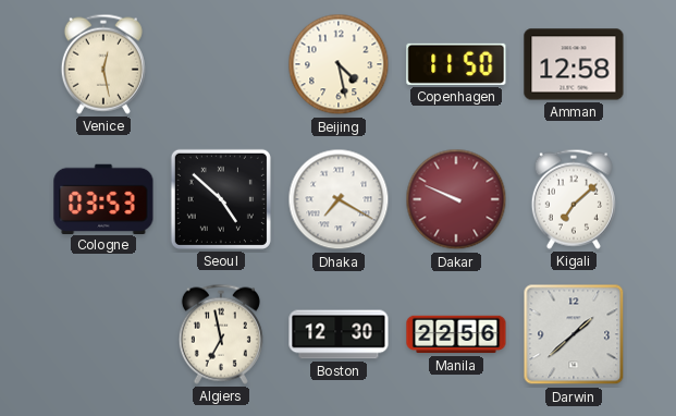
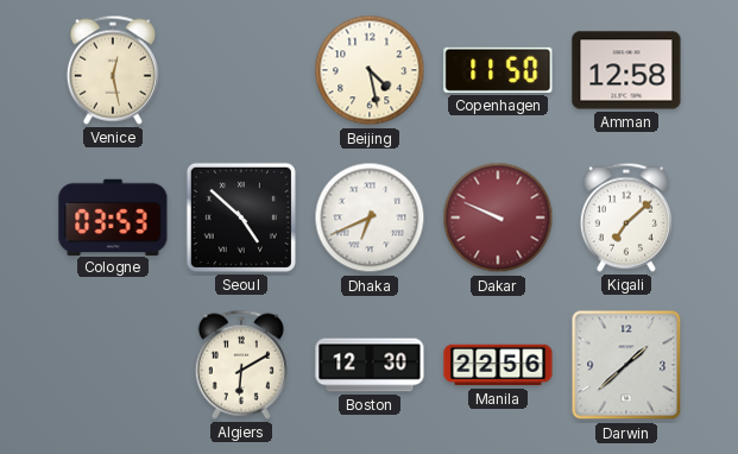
Dhaka: 7:20 -> 6:41
Algiers: 6:58 -> 6:10
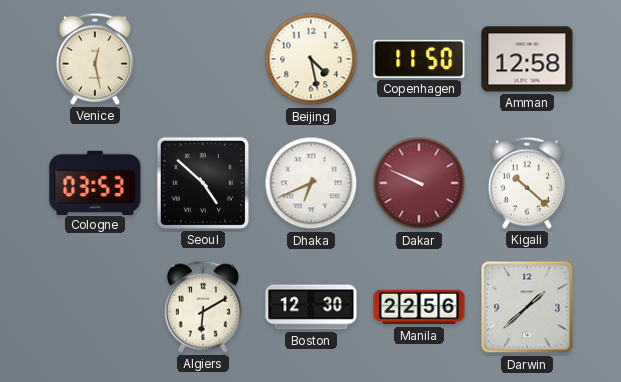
Kigali: 7:08 -> 10:22
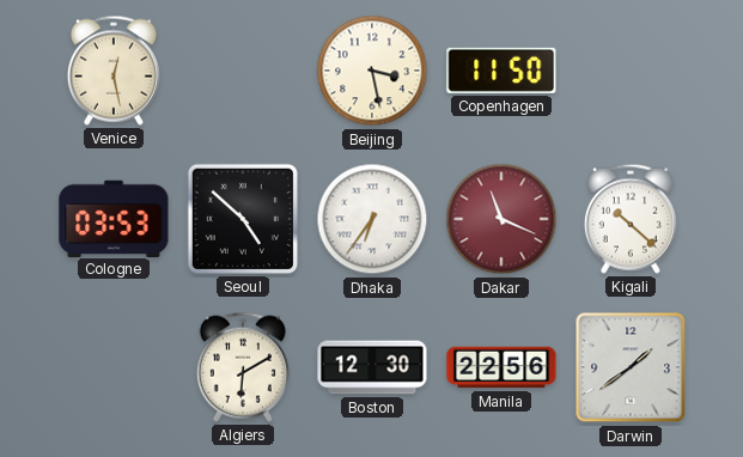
Beijing: 4:28 -> 3:28
Amman: 12:58 -> none
Dhaka: 6:41 -> 6:36
Dakar: 9:49 -> 11:19
Darwin: 1:38 -> 1:39
